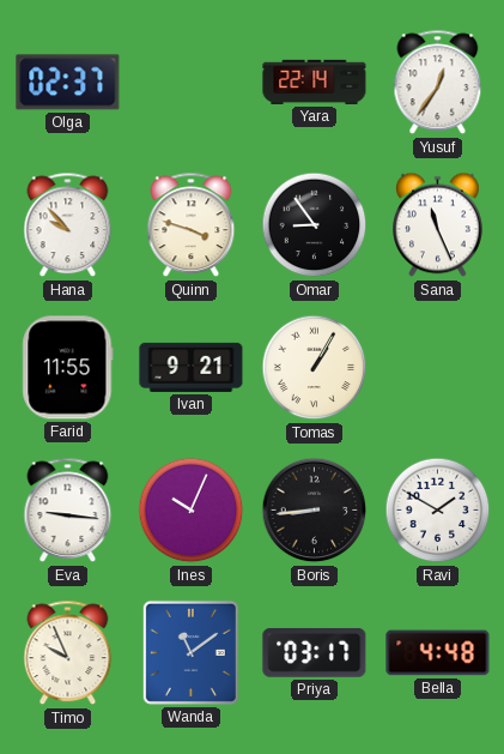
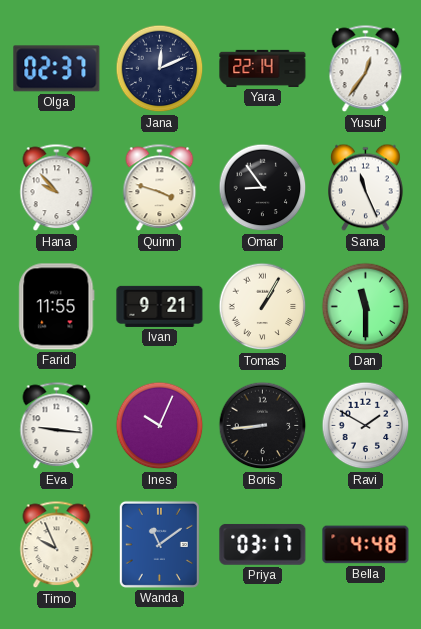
Jana: none -> 12:11
Dan: none -> 11:30
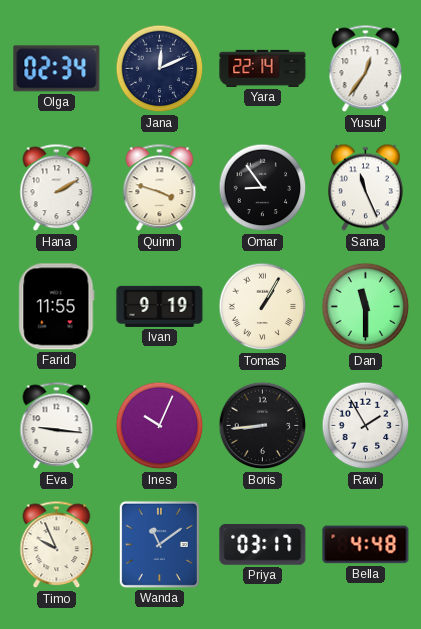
Olga: 02:37 -> 02:34
Hana: 9:53 -> 2:10
Ivan: 9:21 -> 9:19
Ravi: 1:50 -> 1:55
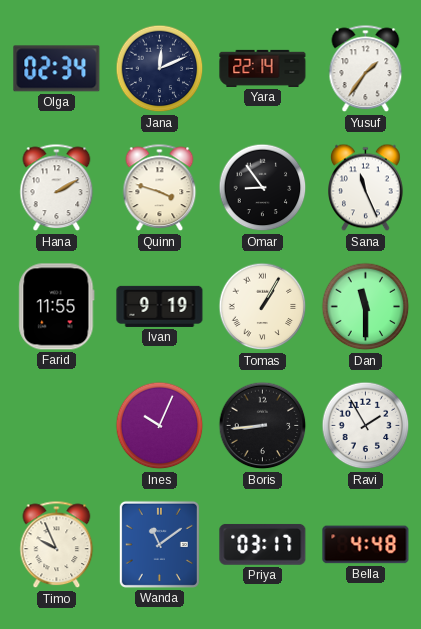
Yusuf: 12:36 -> 1:36
Eva: 9:16 -> none
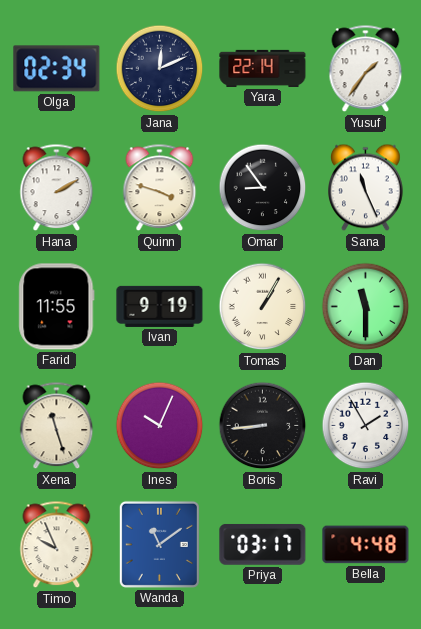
Xena: none -> 11:27
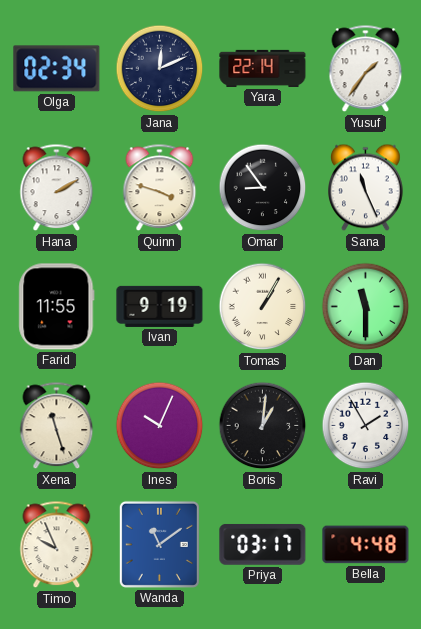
Boris: 8:44 -> 1:01
